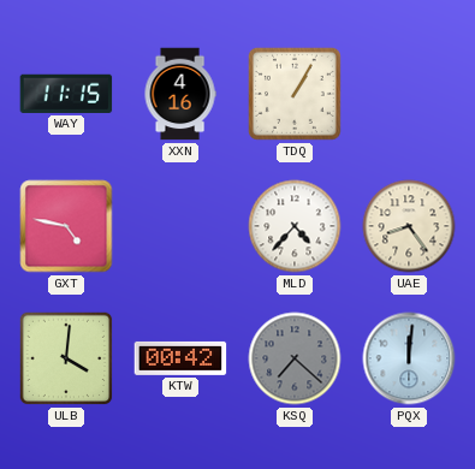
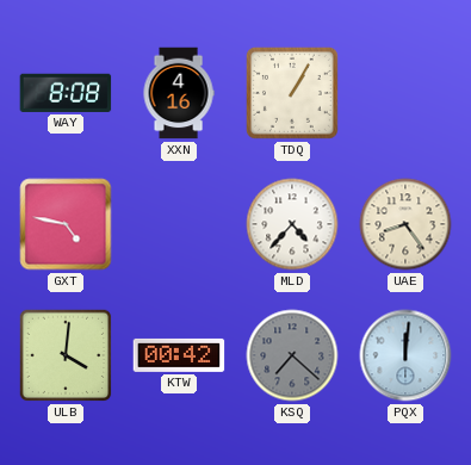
WAY: 11:15 -> 8:08
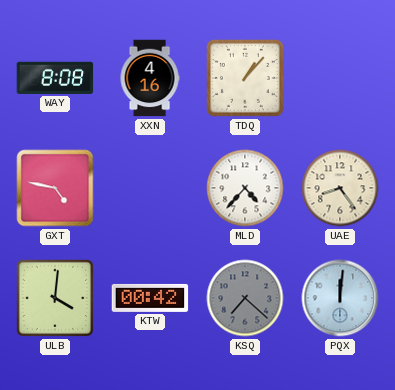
TDQ: 1:05 -> 1:07
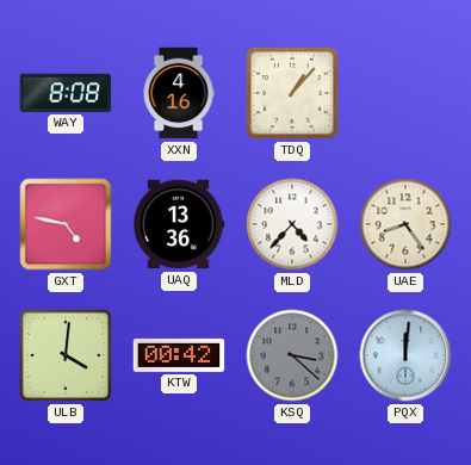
UAQ: none -> 13:36
KSQ: 7:22 -> 3:22
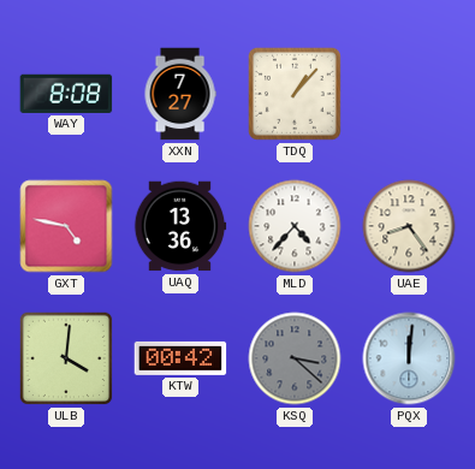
XXN: 4:16 -> 7:27
